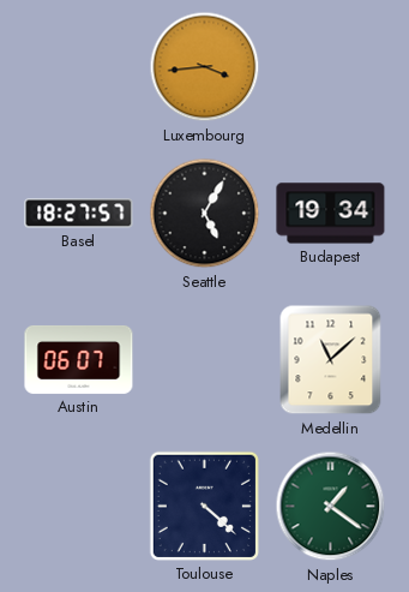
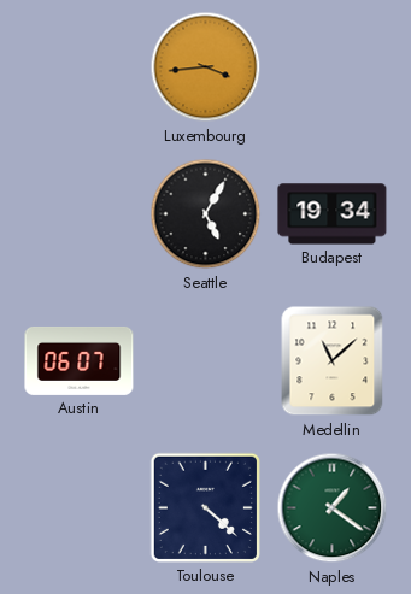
Basel: 18:27 -> none
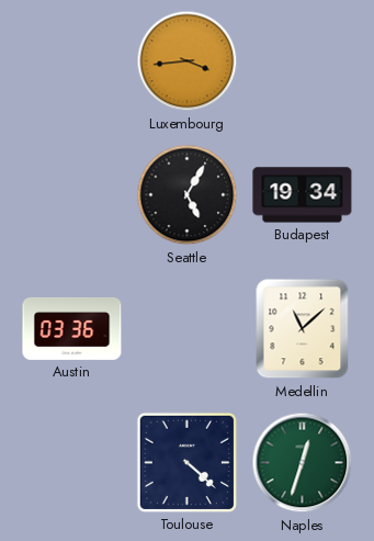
Austin: 06:07 -> 03:36
Naples: 1:21 -> 12:33
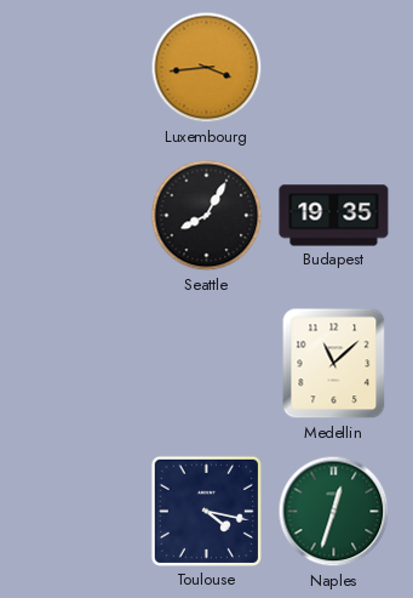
Seattle: 5:05 -> 8:05
Budapest: 19:34 -> 19:35
Austin: 03:36 -> none
Toulouse: 4:22 -> 4:17
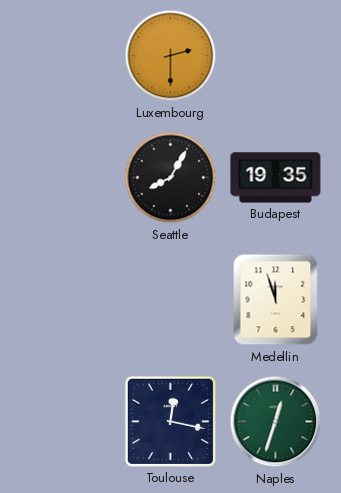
Luxembourg: 3:44 -> 2:30
Medellin: 11:08 -> 11:57
Toulouse: 4:17 -> 12:17
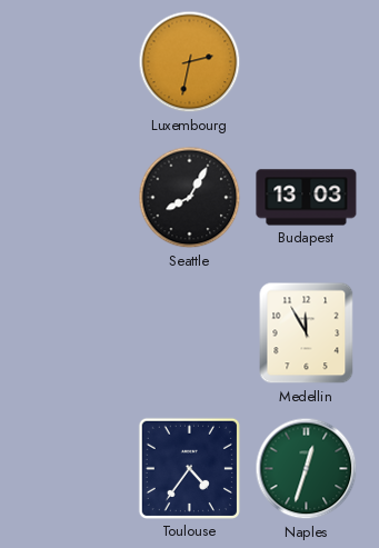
Luxembourg: 2:30 -> 2:32
Budapest: 19:35 -> 13:03
Medellin: 11:57 -> 11:55
Toulouse: 12:17 -> 4:36
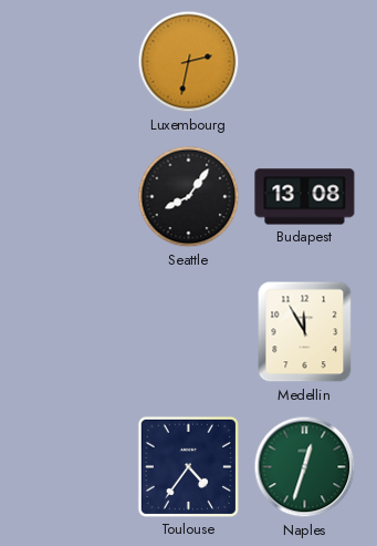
Seattle: 8:05 -> 8:06
Budapest: 13:03 -> 13:08
